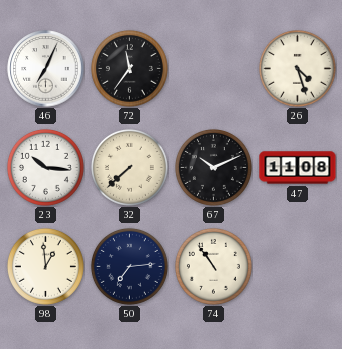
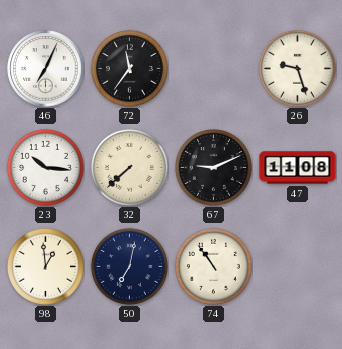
26: 4:27 -> 9:27
67: 10:11 -> 9:11
50: 7:14 -> 7:02
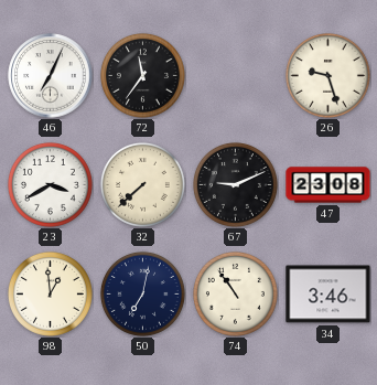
23: 10:16 -> 3:40
47: 11:08 -> 23:08
34: none -> 3:46
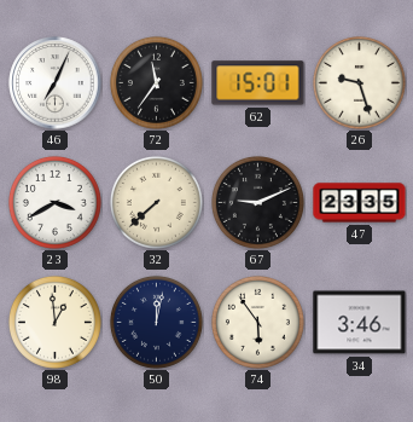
62: none -> 15:01
47: 23:08 -> 23:35
50: 7:02 -> 12:02
74: 10:54 -> 5:54
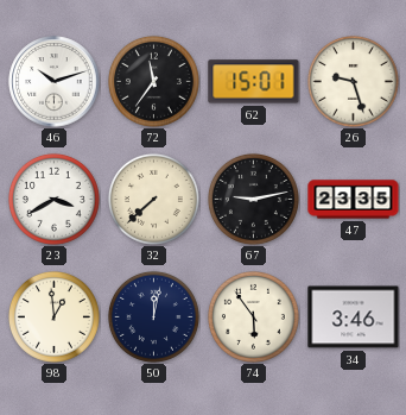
46: 7:04 -> 10:12
67: 9:11 -> 9:13
